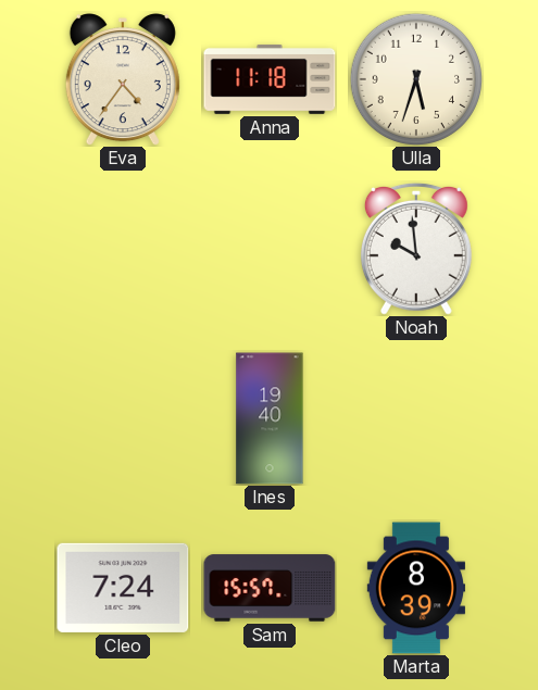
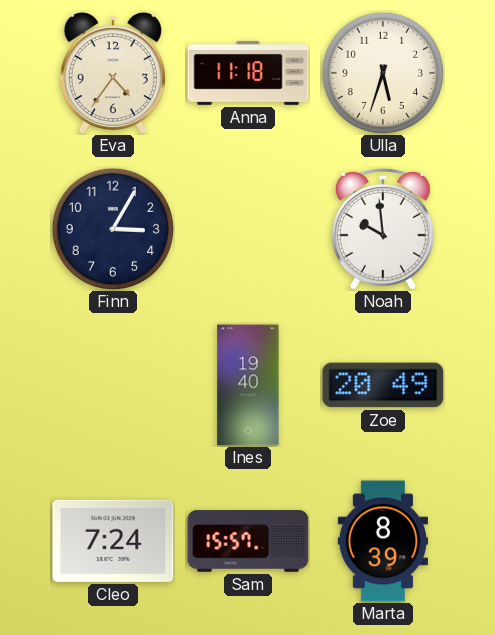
Finn: none -> 3:05
Zoe: none -> 20:49
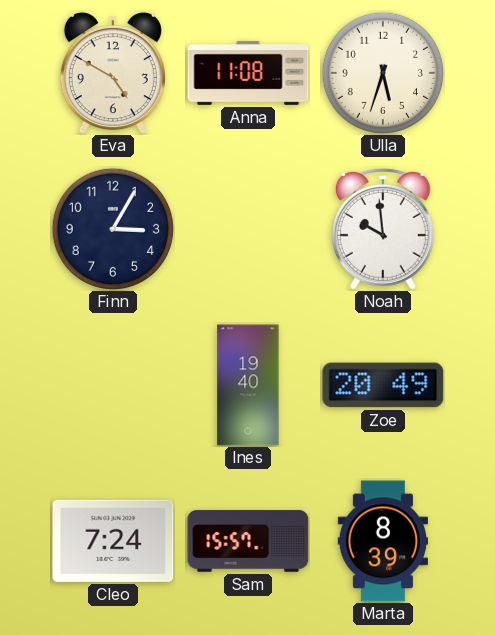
Eva: 4:36 -> 4:50
Anna: 11:18 -> 11:08
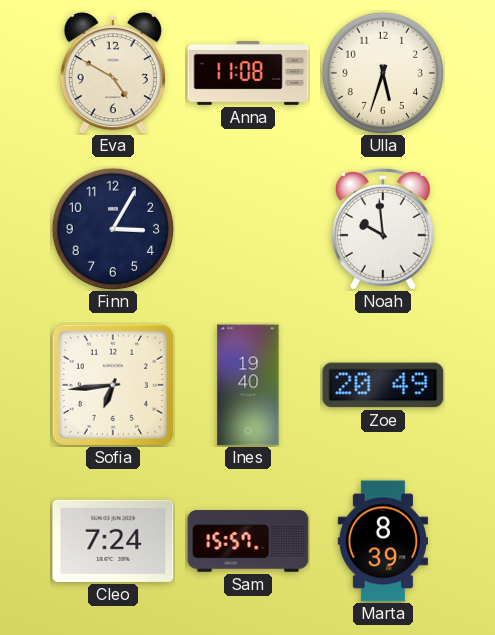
Sofia: none -> 6:44
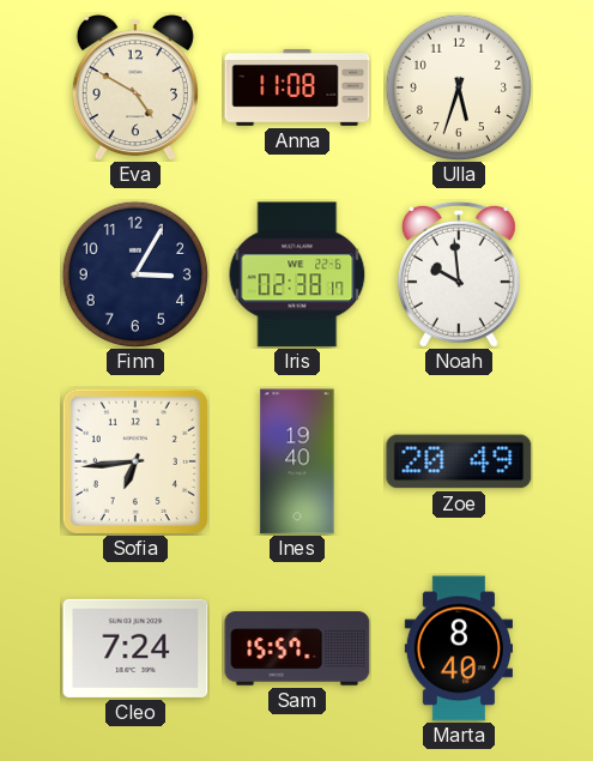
Iris: none -> 02:38
Marta: 8:39 -> 8:40
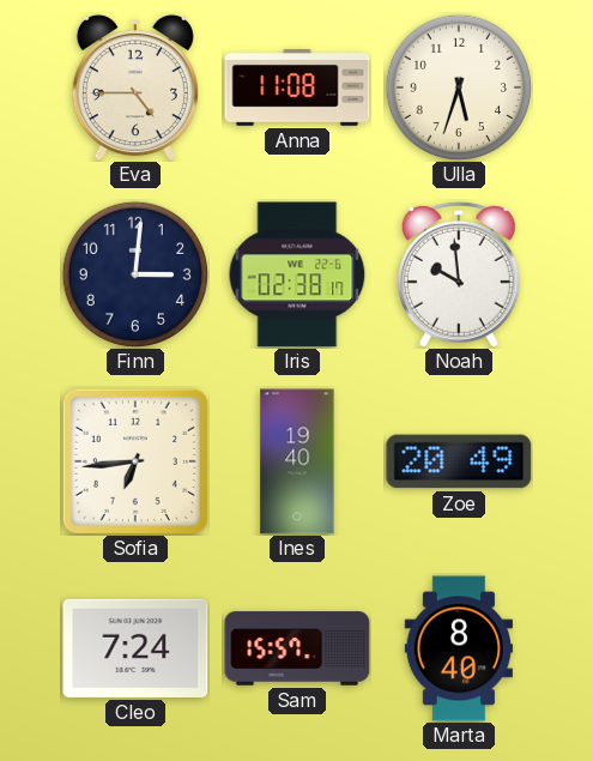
Eva: 4:50 -> 4:45
Finn: 3:05 -> 3:01
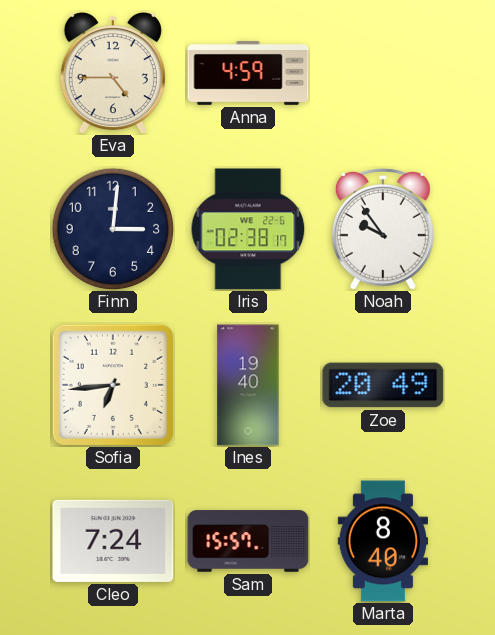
Anna: 11:08 -> 4:59
Ulla: 5:33 -> none
Noah: 9:59 -> 9:54
